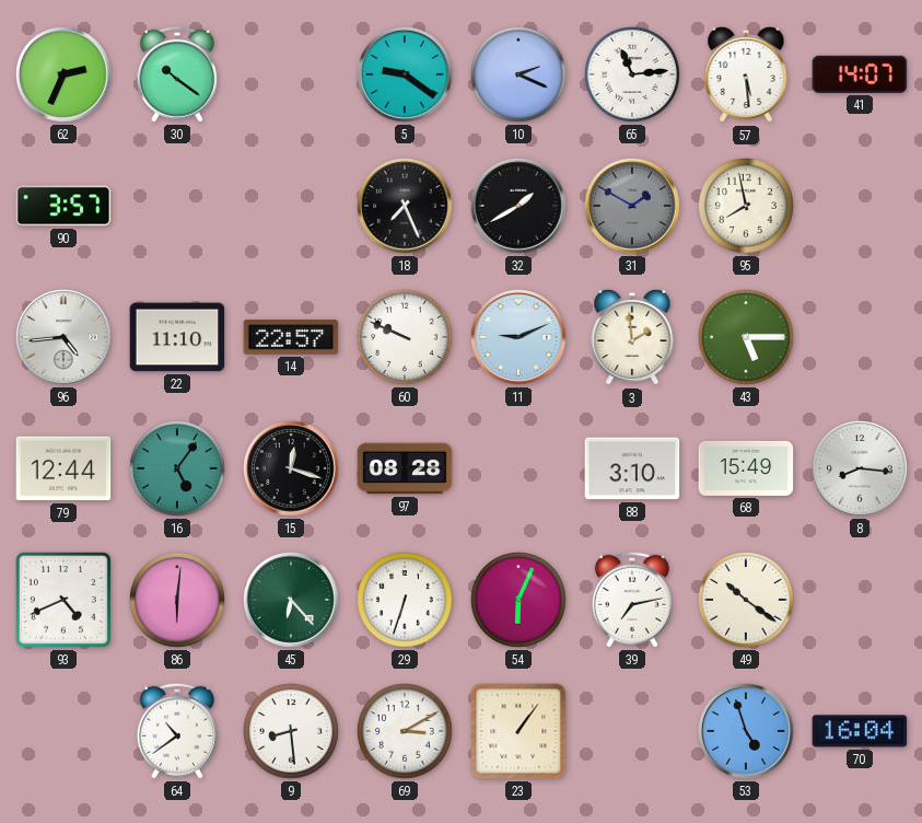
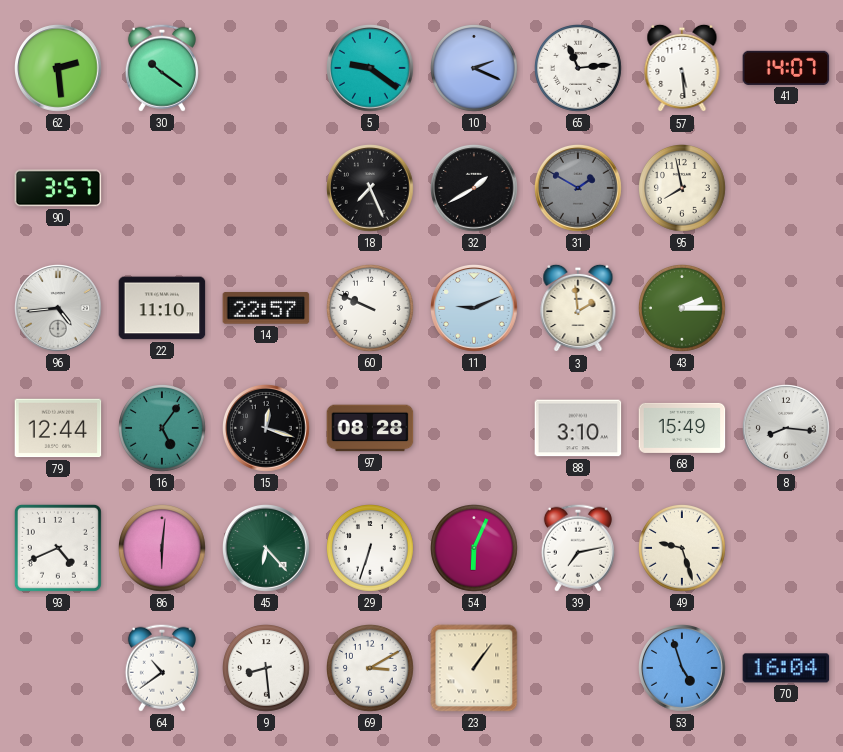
62: 2:34 -> 2:29
43: 5:15 -> 2:15
49: 10:21 -> 9:27
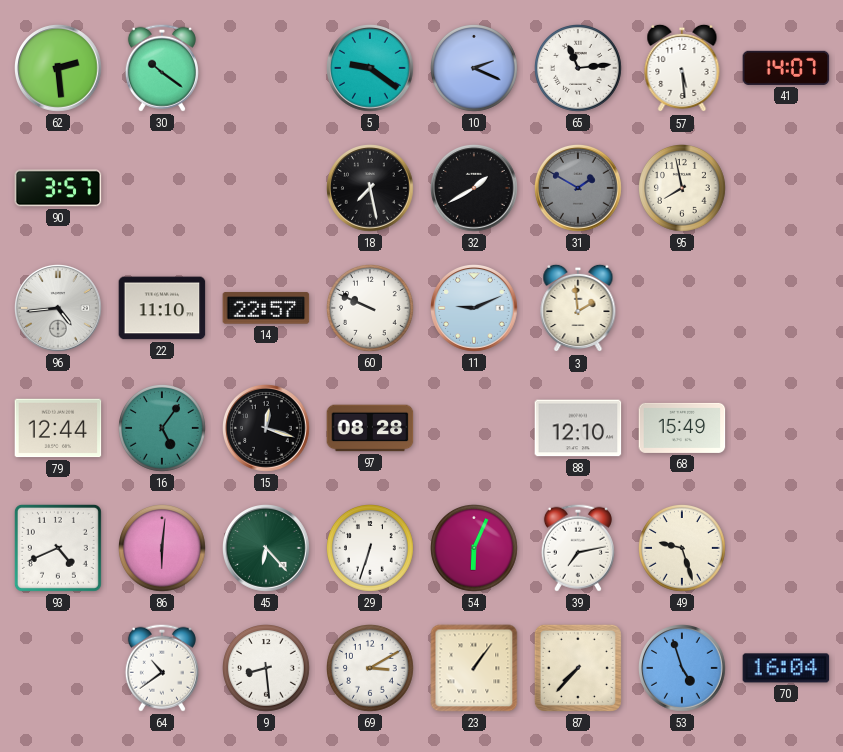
18: 7:26 -> 7:28
43: 2:15 -> none
88: 3:10 -> 12:10
8: 8:16 -> none
87: none -> 7:37
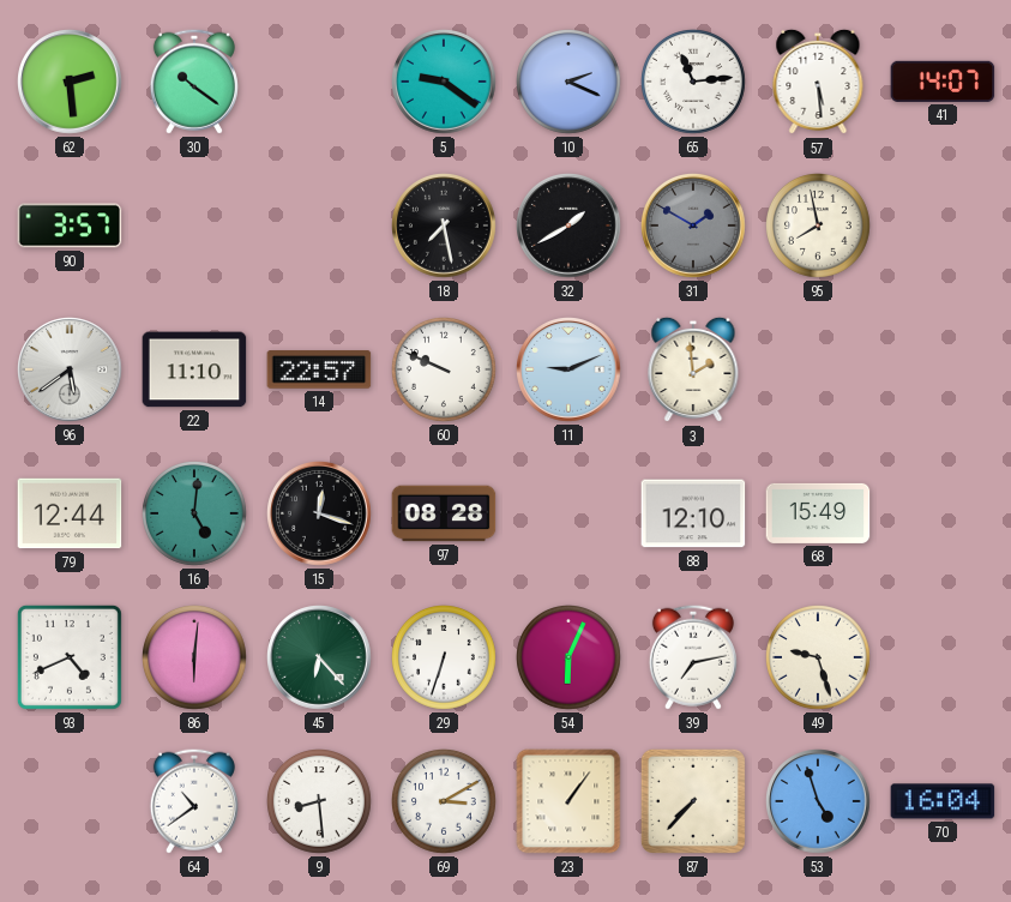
96: 4:44 -> 5:39
16: 5:06 -> 5:01
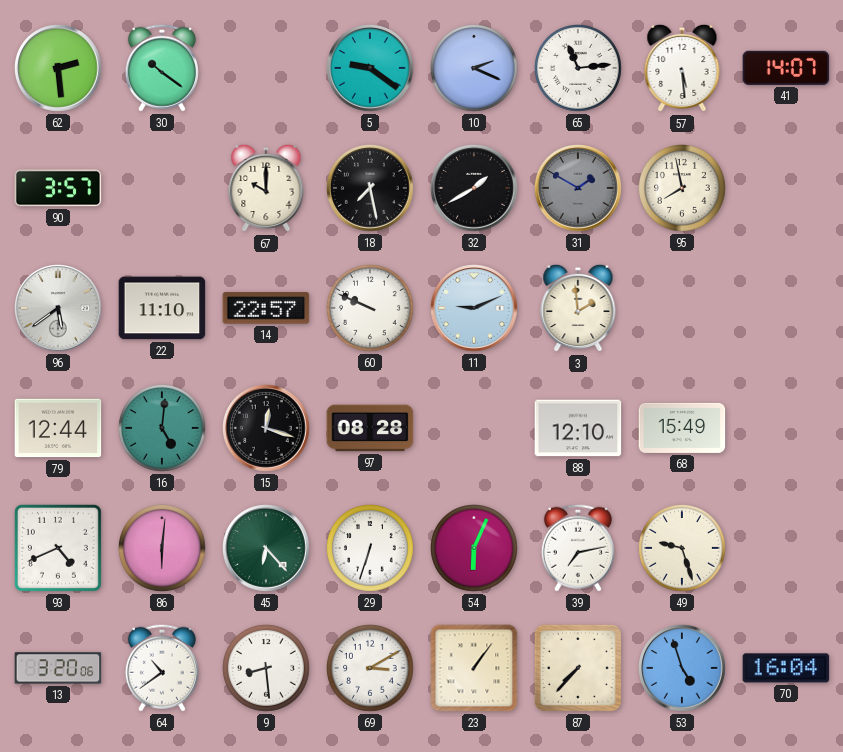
67: none -> 10:00
13: none -> 3:20
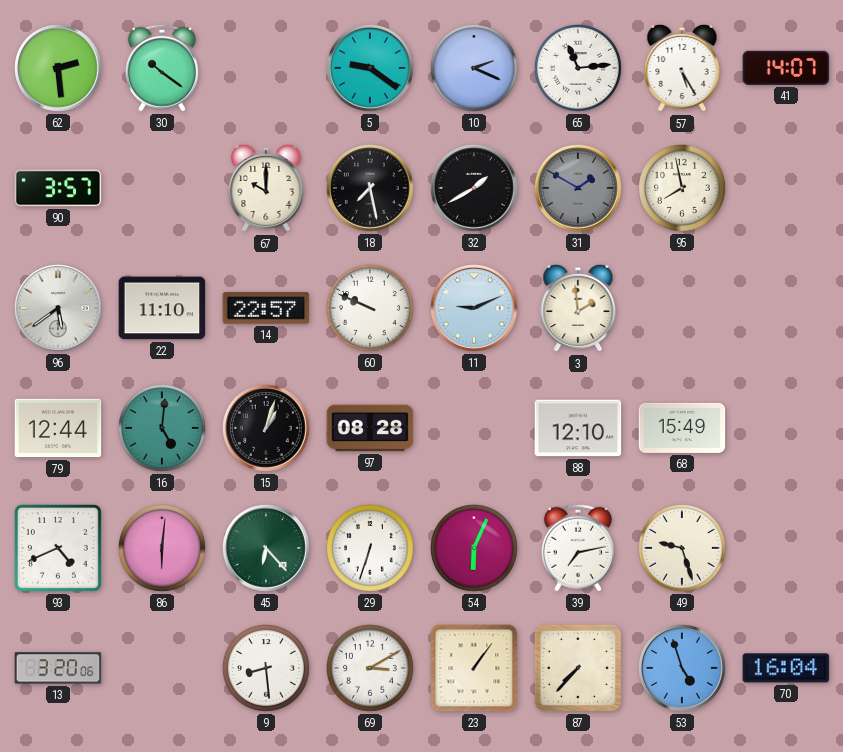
57: 5:29 -> 5:25
15: 12:18 -> 1:03
64: 10:39 -> none
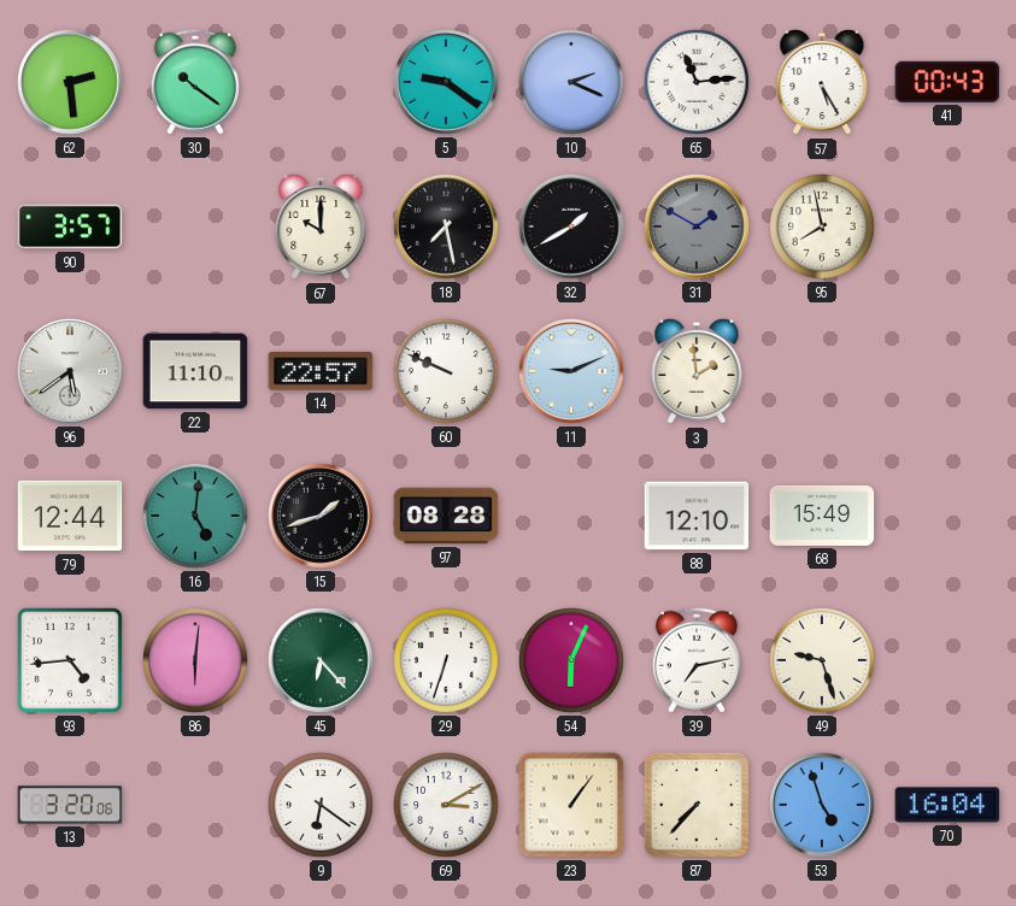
41: 14:07 -> 00:43
15: 1:03 -> 1:42
93: 4:41 -> 4:44
9: 8:29 -> 6:21
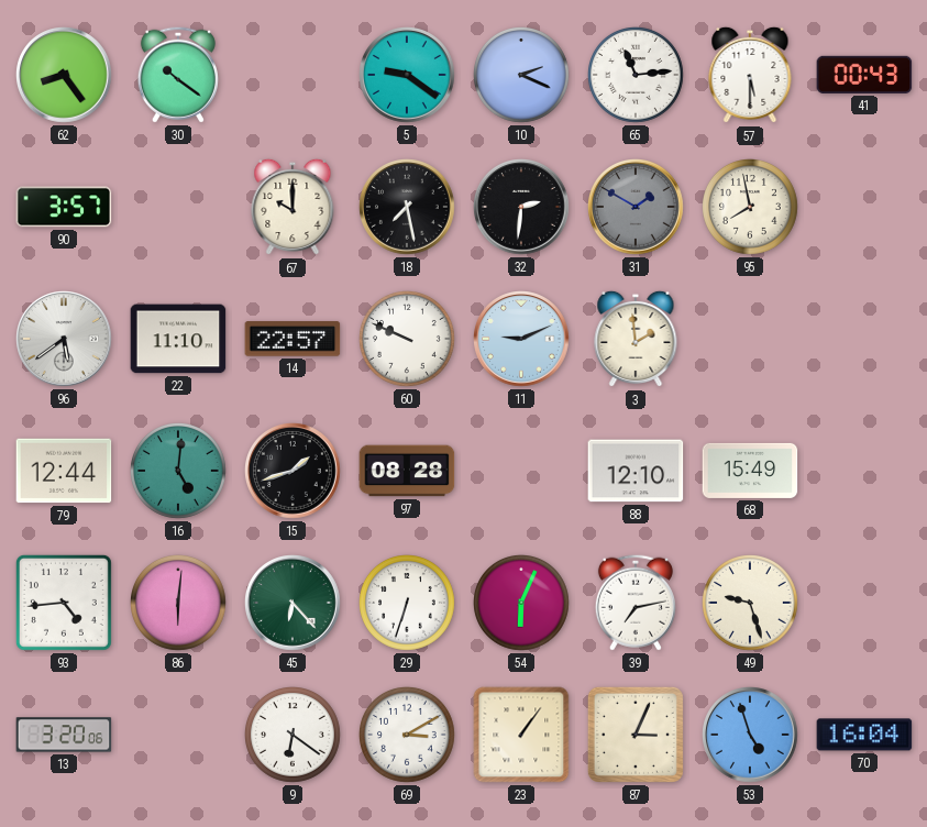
62: 2:29 -> 8:24
57: 5:25 -> 5:30
32: 1:40 -> 2:31
87: 7:37 -> 3:04
